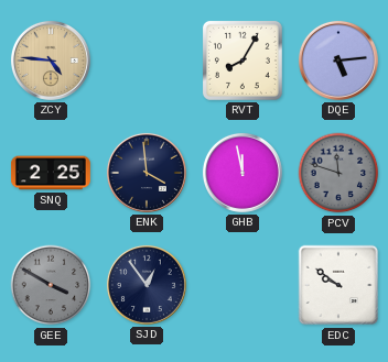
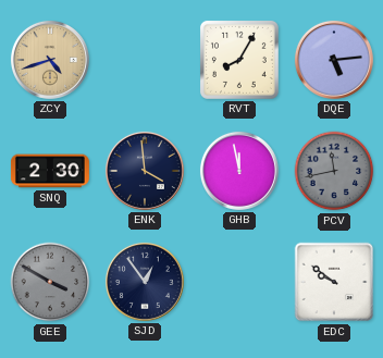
ZCY: 4:46 -> 4:42
SNQ: 2:25 -> 2:30
PCV: 11:48 -> 11:43
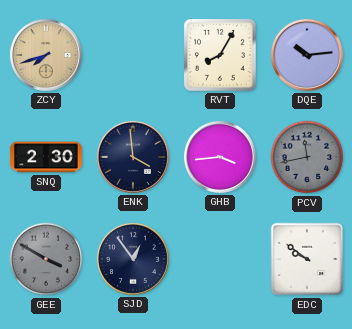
ZCY: 4:42 -> 7:42
DQE: 5:14 -> 10:14
GHB: 11:58 -> 3:44
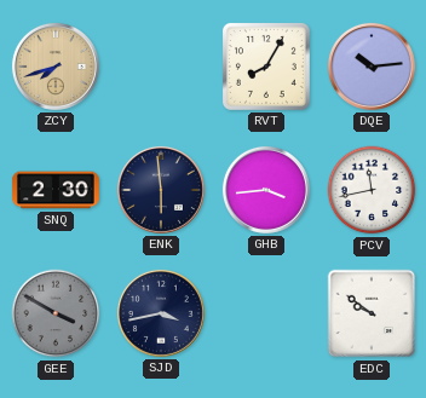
ENK: 3:59 -> 5:59
PCV dial: grey -> white
SJD: 12:54 -> 3:43
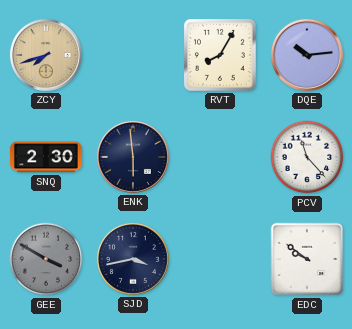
GHB: 3:44 -> none
PCV: 11:43 -> 11:23
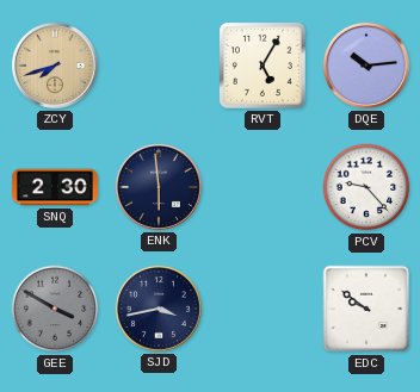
RVT: 8:05 -> 5:05
PCV: 11:23 -> 9:23
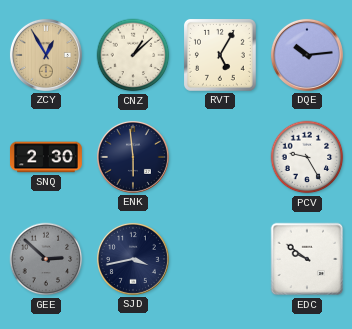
ZCY: 7:42 -> 12:55
CNZ: none -> 1:08
PCV: 9:23 -> 9:25
GEE: 3:50 -> 2:52
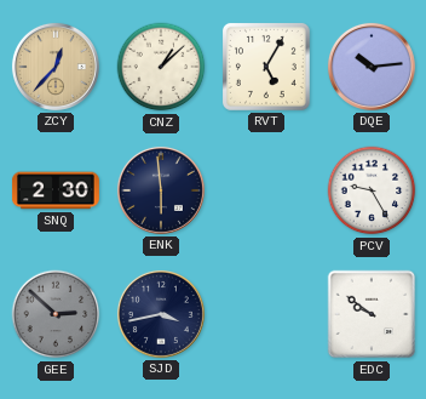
ZCY: 12:55 -> 12:37
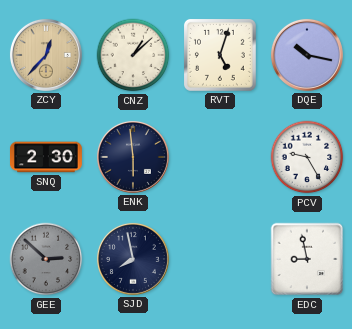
RVT: 5:05 -> 5:03
DQE: 10:14 -> 10:17
SJD: 3:43 -> 7:58
EDC: 9:51 -> 8:58
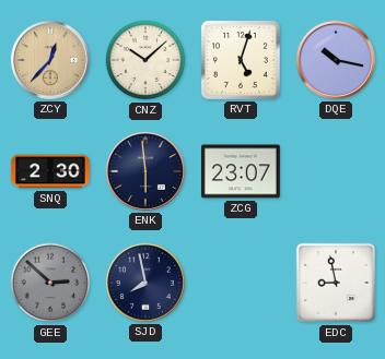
CNZ: 1:08 -> 10:08
ZCG: none -> 23:07
PCV: 9:25 -> none
